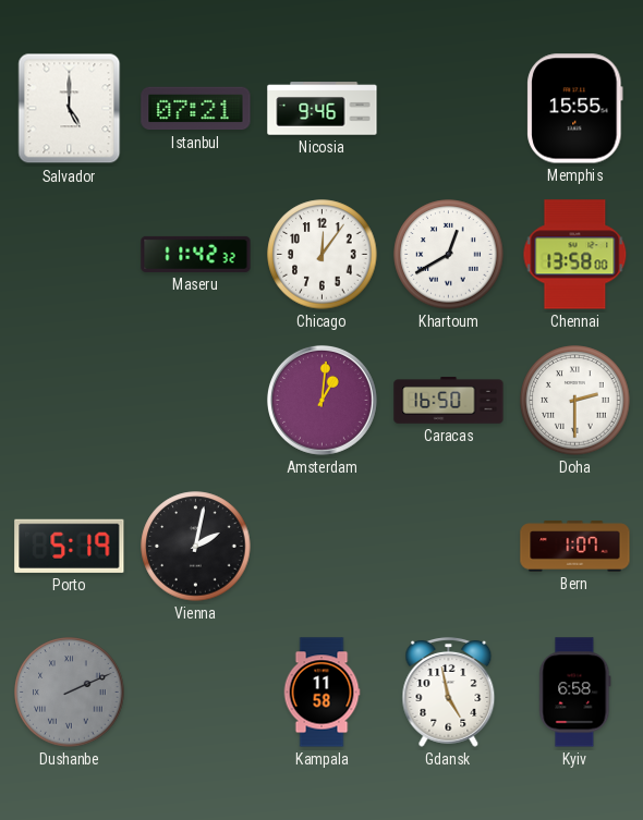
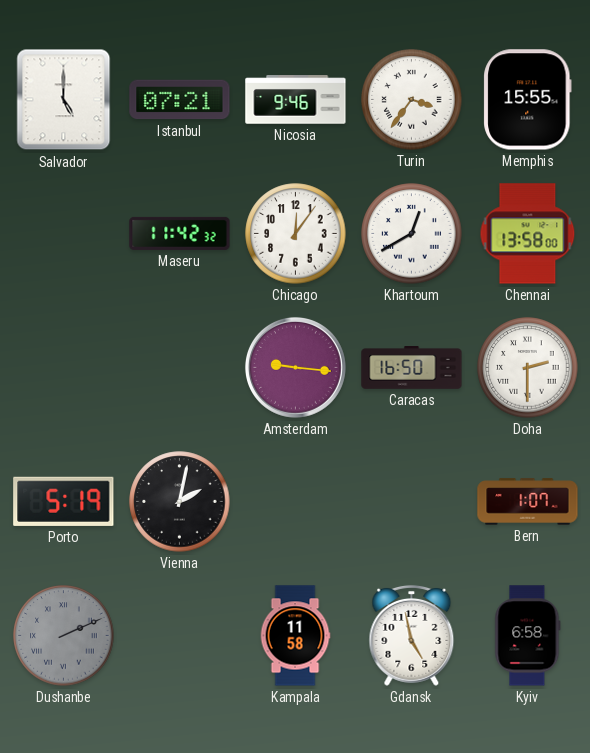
Turin: none -> 3:36
Amsterdam: 1:01 -> 9:16
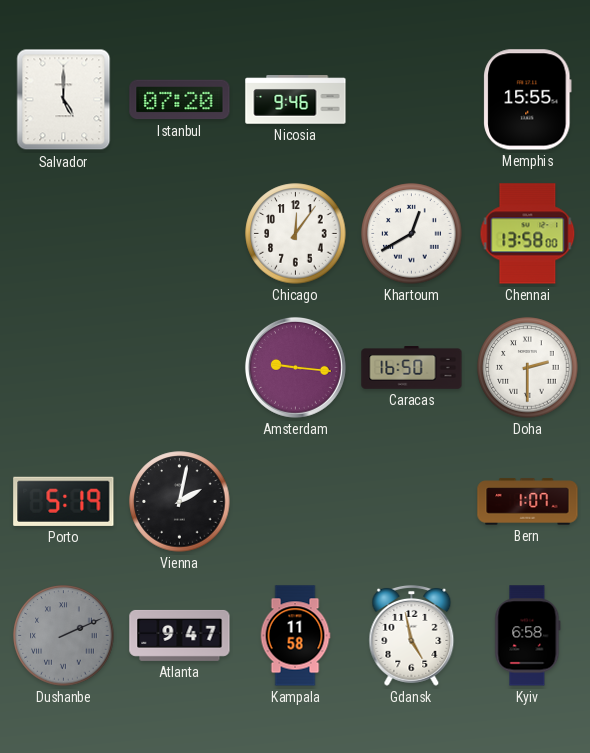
Istanbul: 07:21 -> 07:20
Turin: 3:36 -> none
Maseru: 11:42 -> none
Atlanta: none -> 9:47
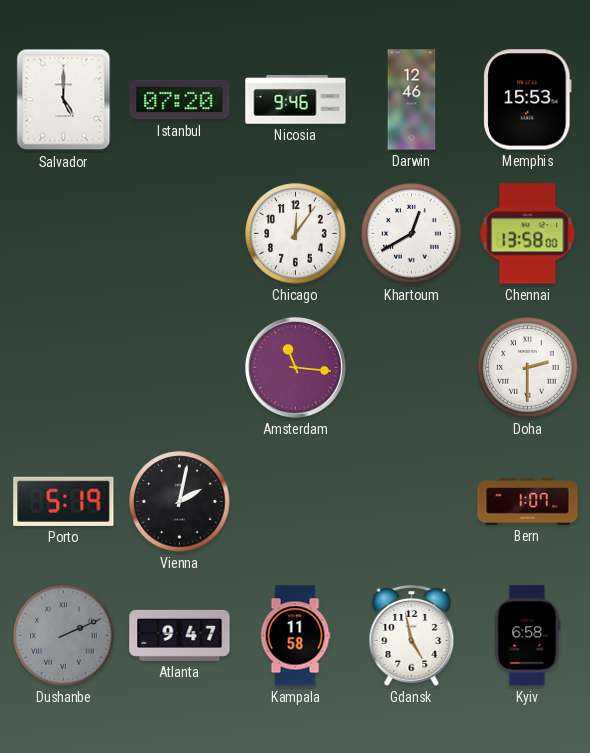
Darwin: none -> 12:46
Memphis: 15:55 -> 15:53
Amsterdam: 9:16 -> 11:16
Caracas: 16:50 -> none
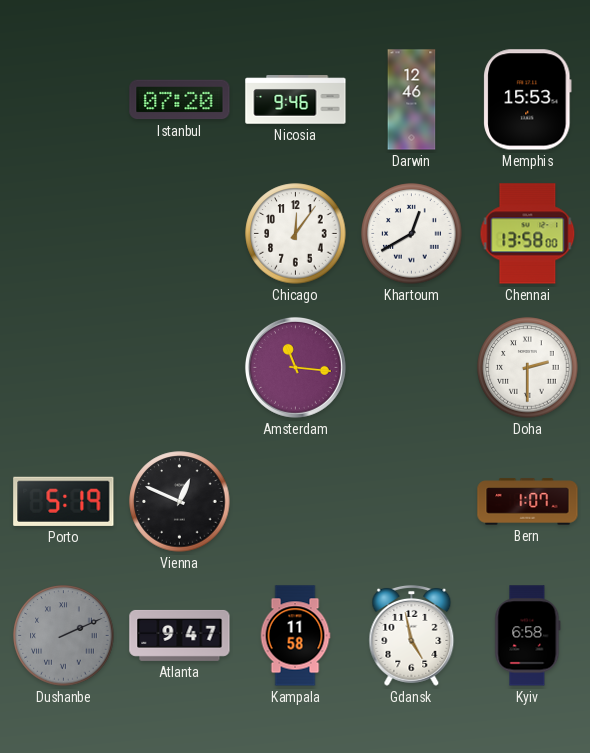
Salvador: 5:00 -> none
Vienna: 2:02 -> 12:49
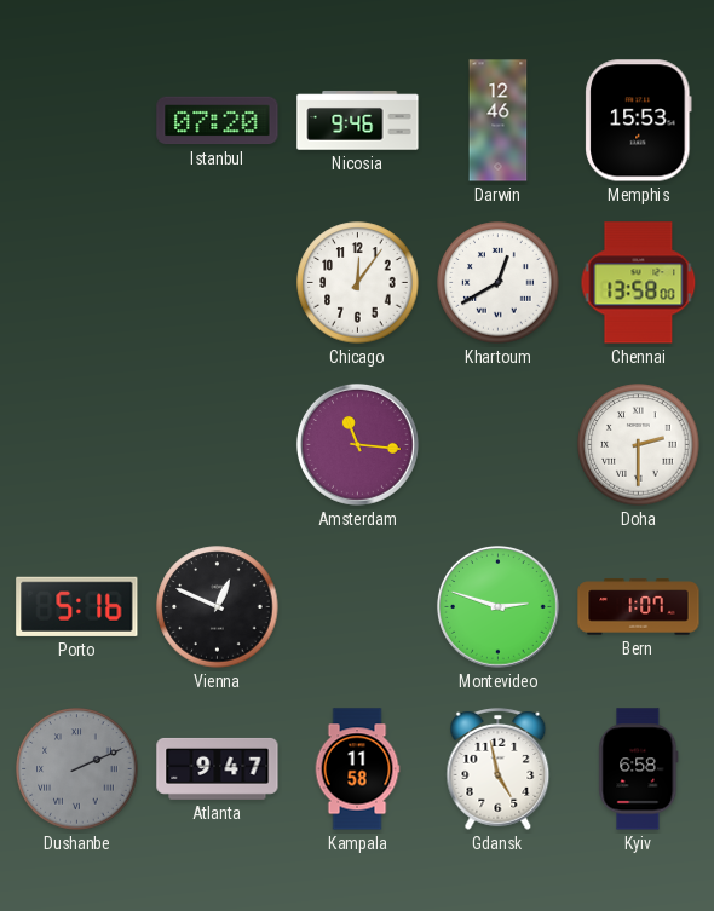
Porto: 5:19 -> 5:16
Montevideo: none -> 2:48
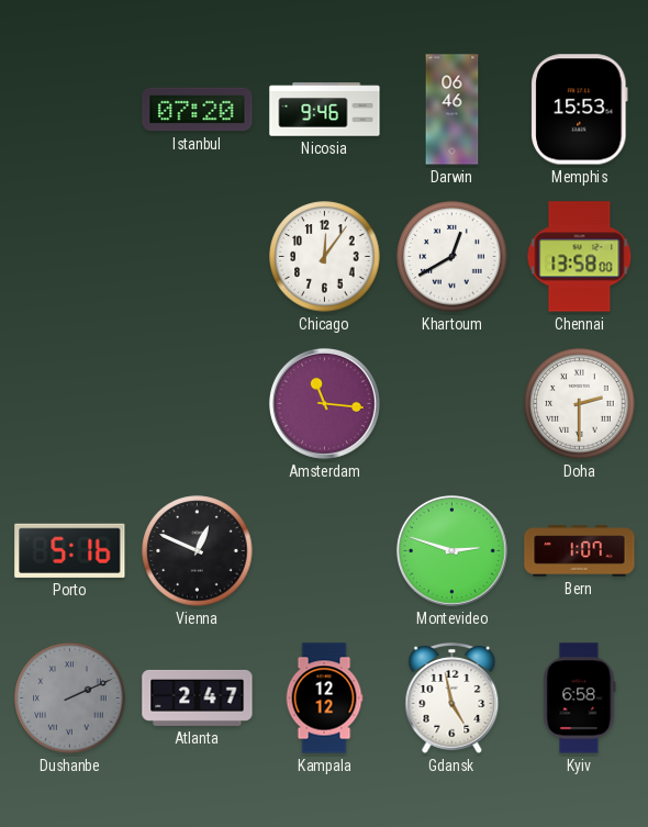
Darwin: 12:46 -> 06:46
Atlanta: 9:47 -> 2:47
Kampala: 11:58 -> 12:12
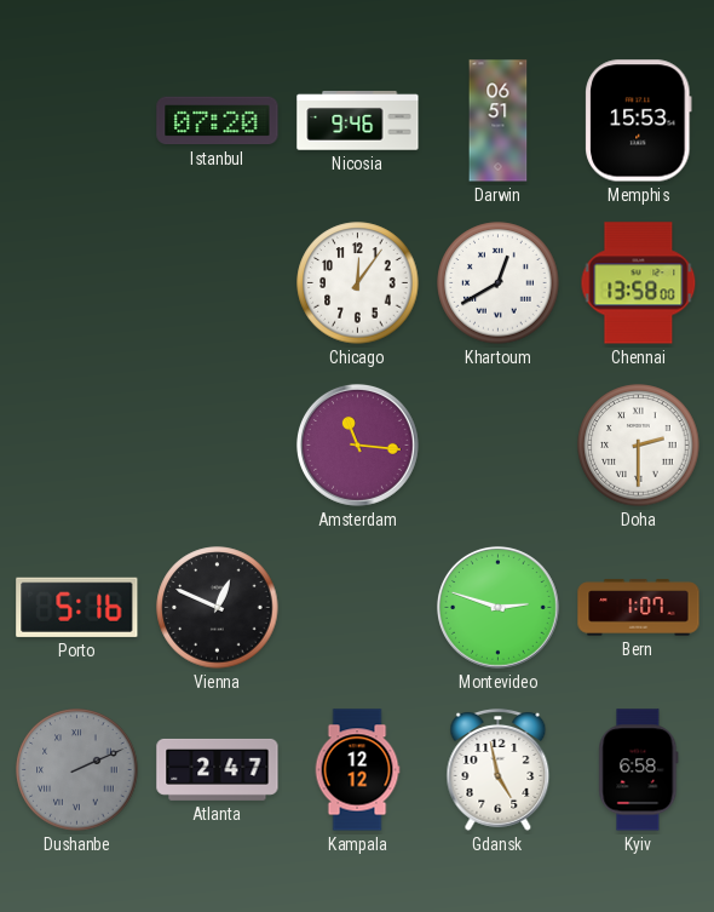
Darwin: 06:46 -> 06:51
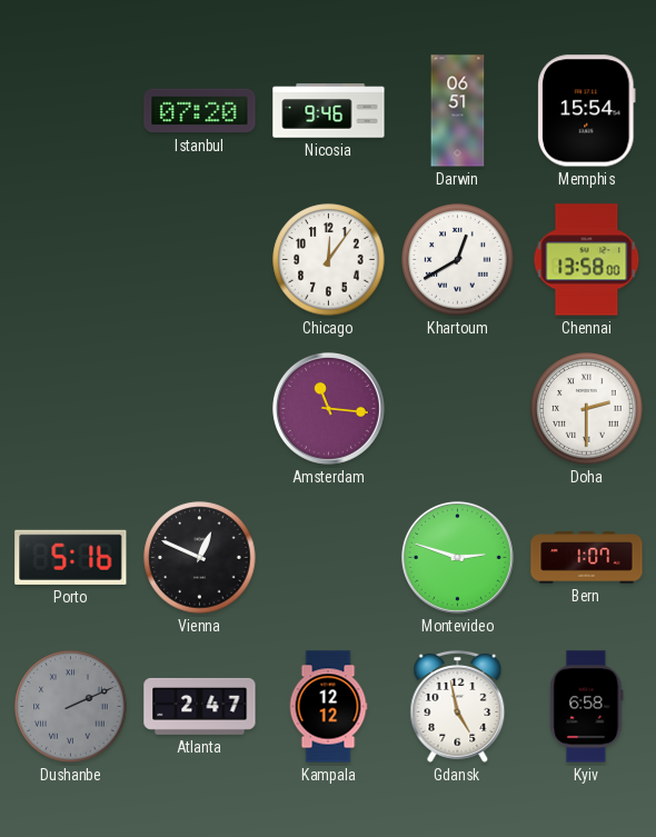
Memphis: 15:53 -> 15:54
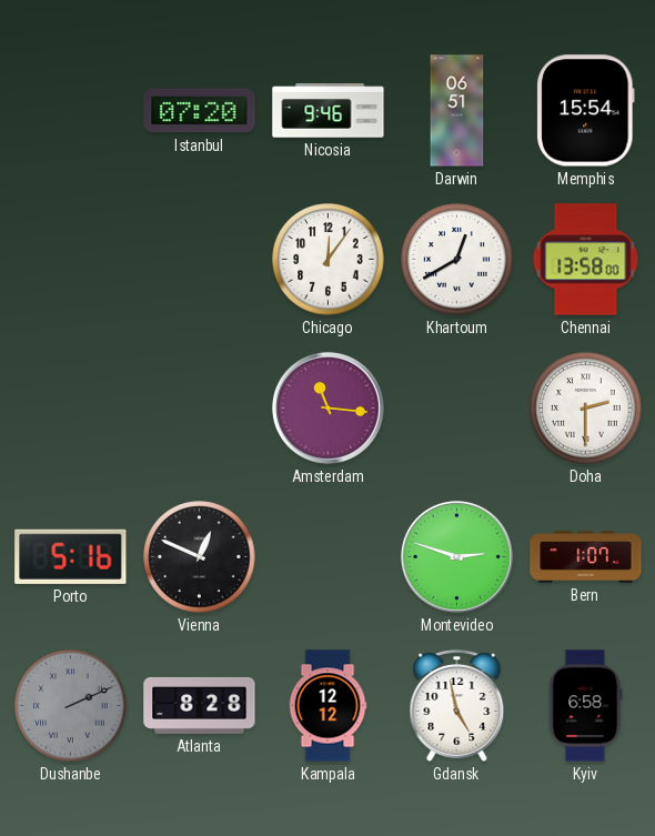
Atlanta: 2:47 -> 8:28
